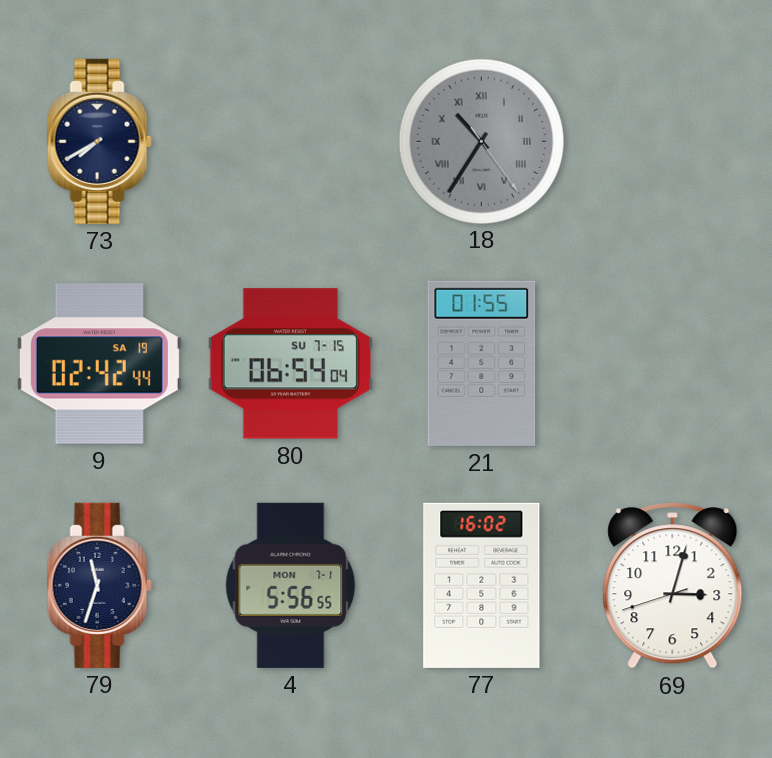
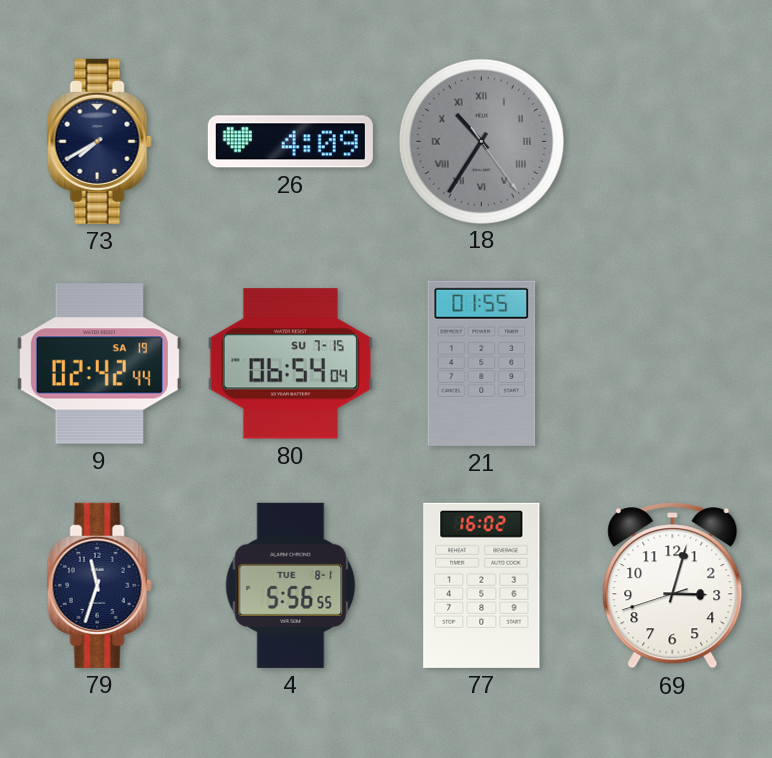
26: none -> 4:09
4 date: MON 7-1 -> TUE 8-1
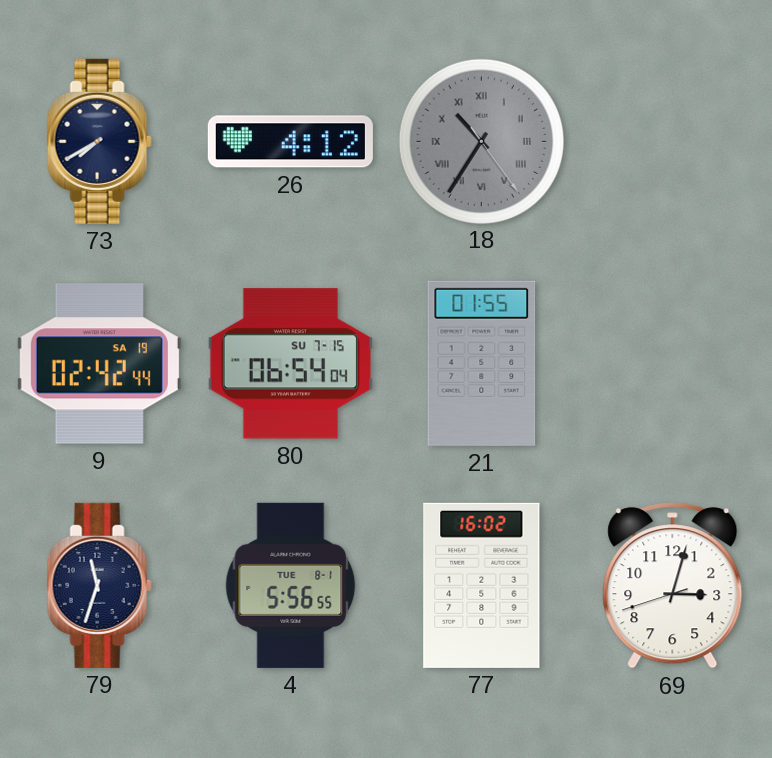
26: 4:09 -> 4:12
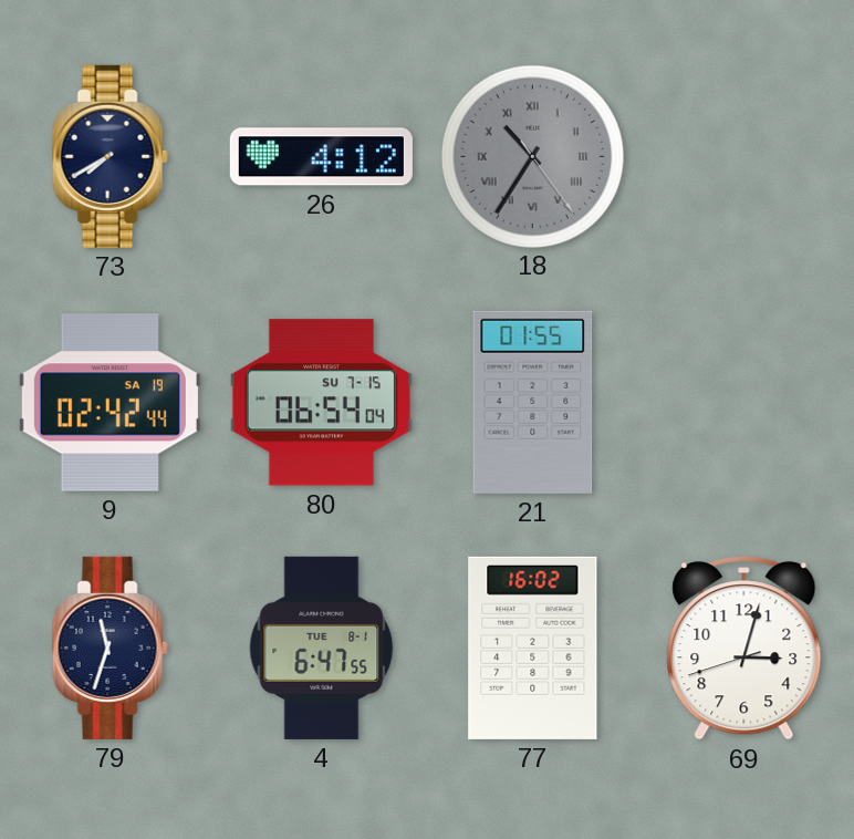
4: 5:56 -> 6:47
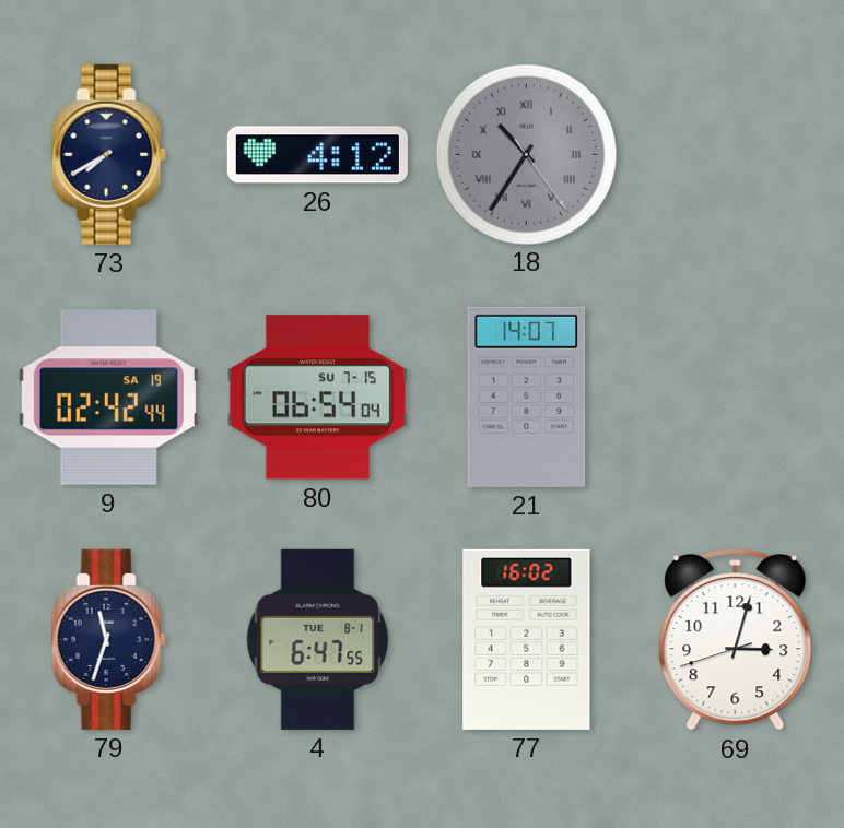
21: 01:55 -> 14:07
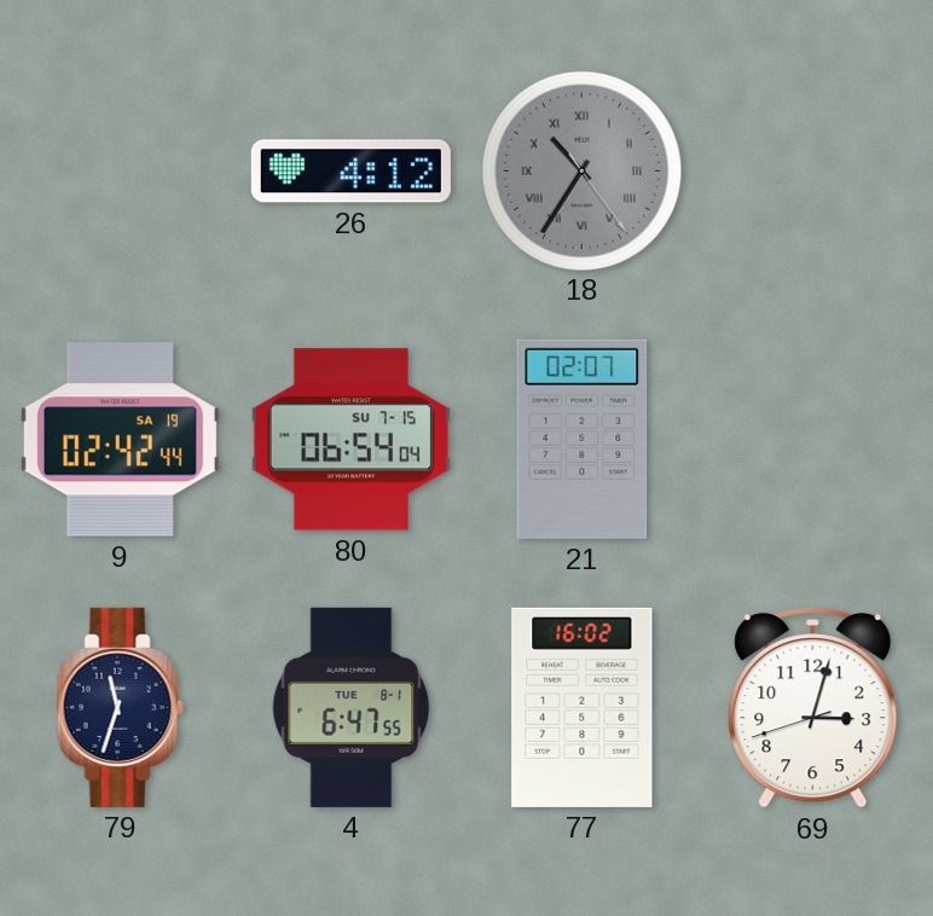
73: 7:40 -> none
21: 14:07 -> 02:07
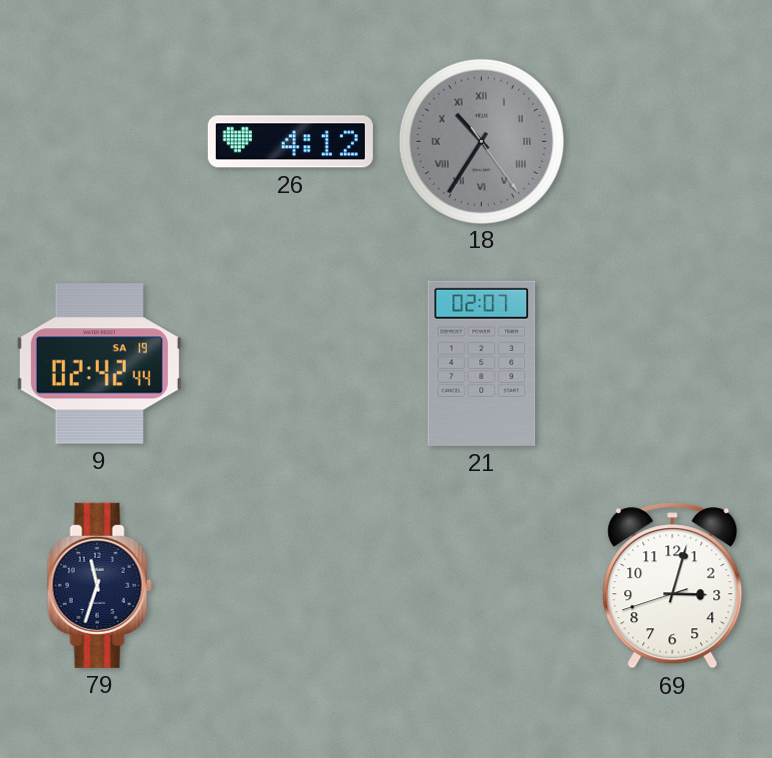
80: 06:54 -> none
4: 6:47 -> none
77: 16:02 -> none
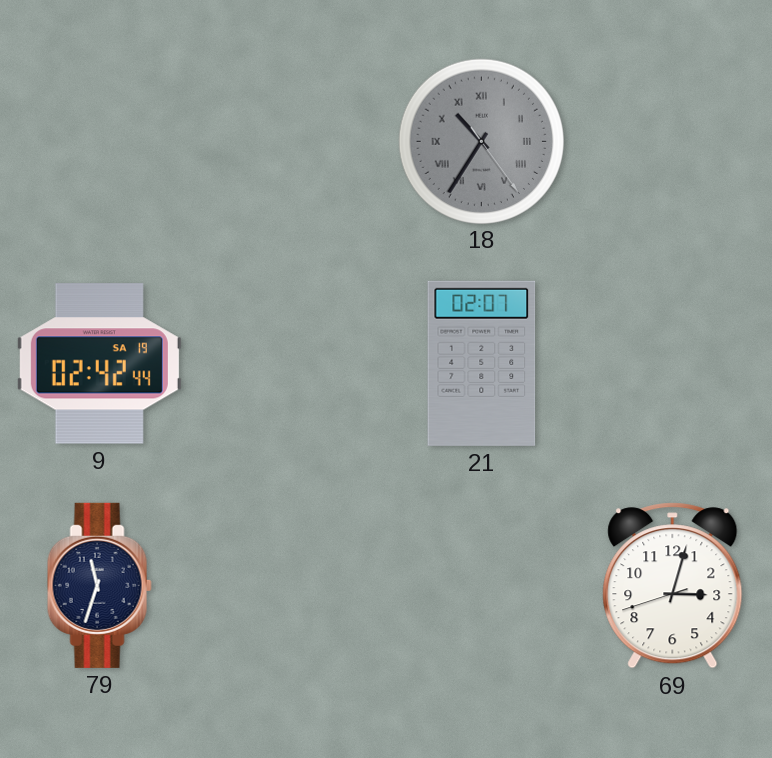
26: 4:12 -> none
